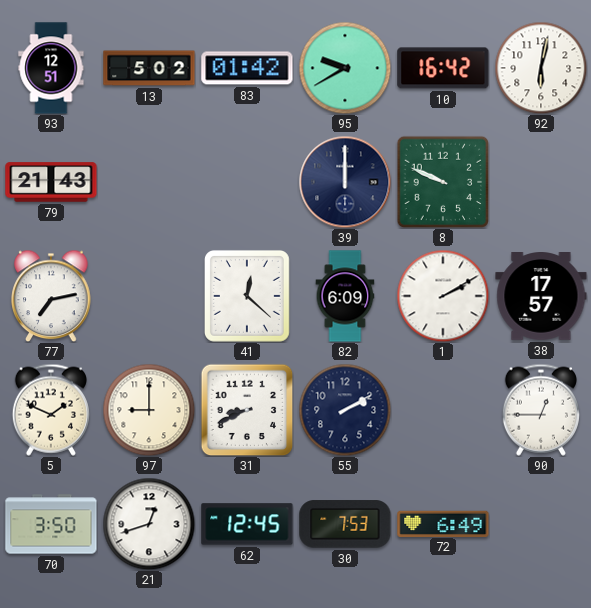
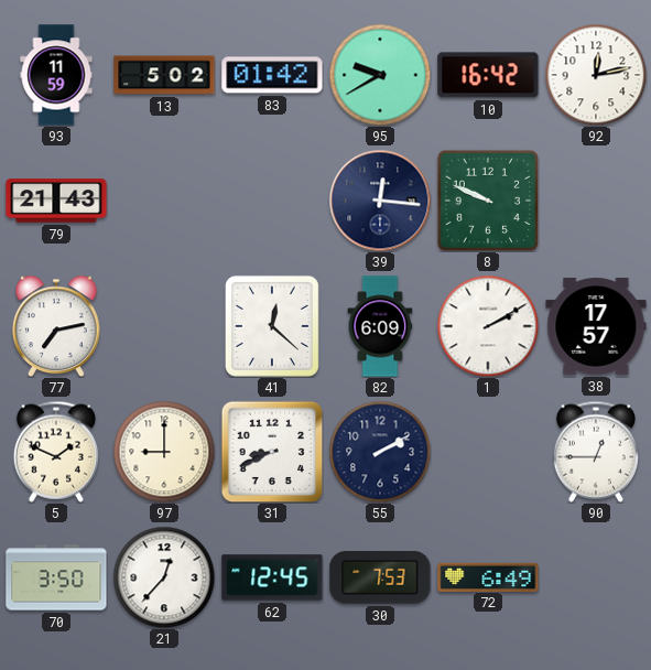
93: 12:51 -> 11:59
92: 6:02 -> 12:13
39: 12:00 -> 12:16
21: 12:42 -> 12:37
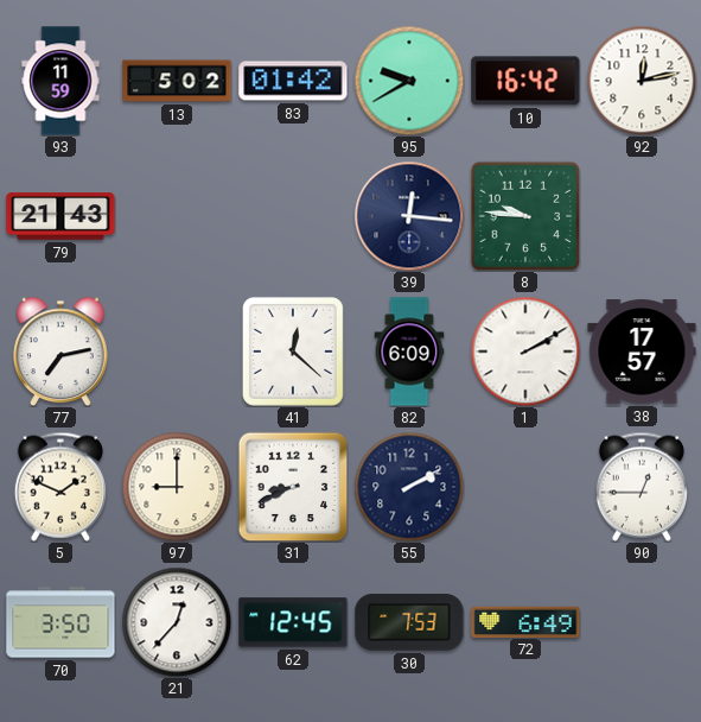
8: 9:49 -> 9:46
